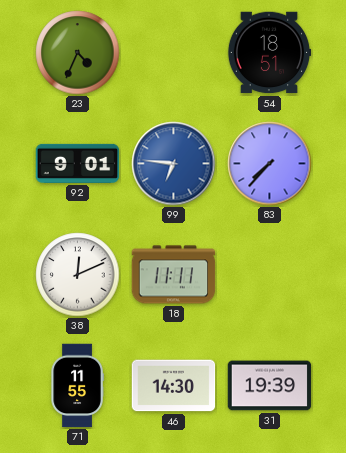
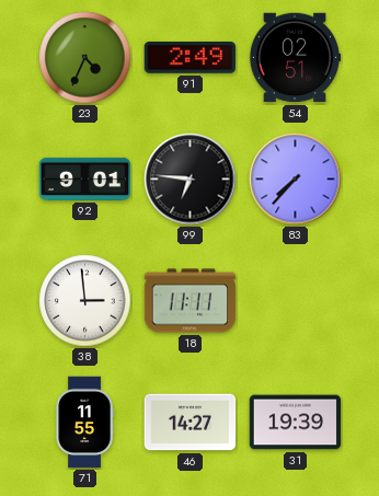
91: none -> 2:49
54: 18:51 -> 02:51
99 dial: blue -> black
38: 12:11 -> 2:59
46: 14:30 -> 14:27
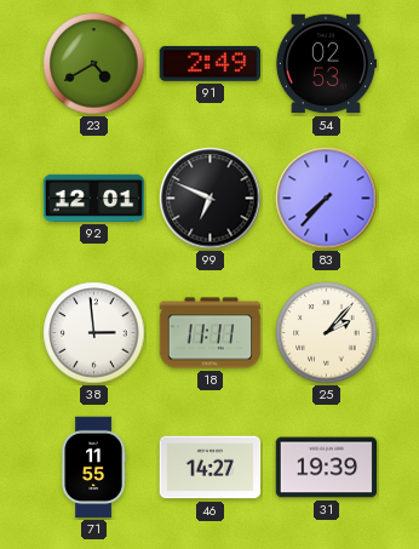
23: 4:34 -> 4:40
54: 02:51 -> 02:53
92: 9:01 -> 12:01
99: 6:46 -> 6:49
25: none -> 2:07
